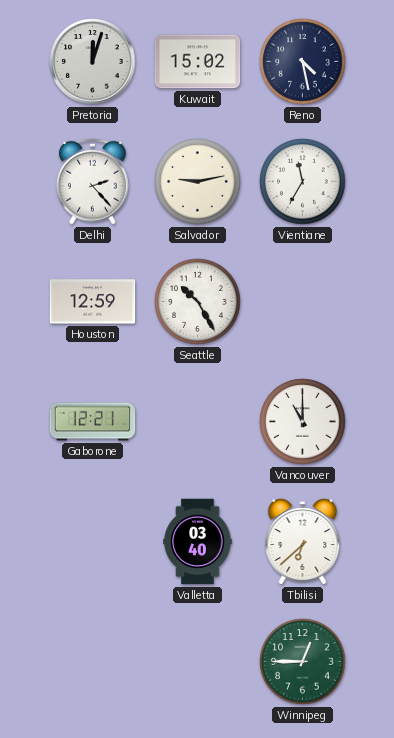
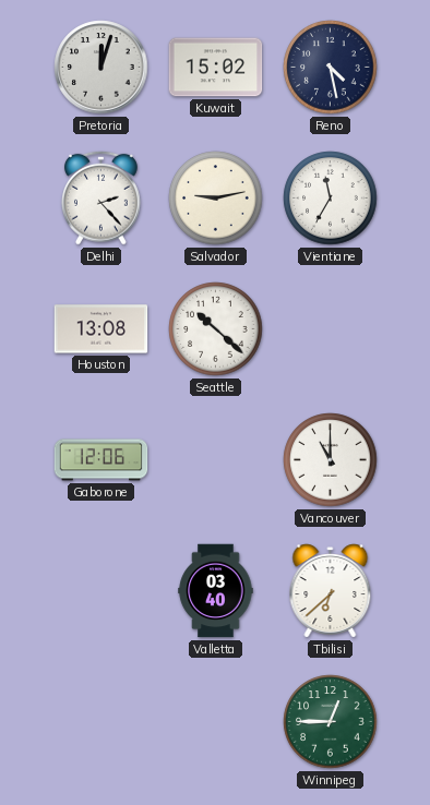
Houston: 12:59 -> 13:08
Seattle: 10:25 -> 10:22
Gaborone: 12:21 -> 12:06
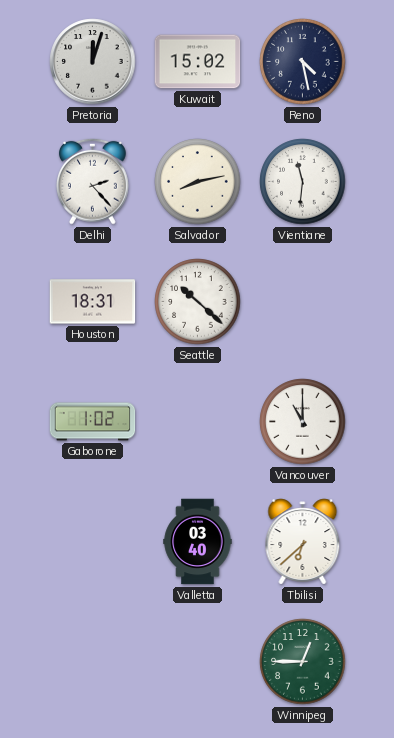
Salvador: 9:13 -> 8:13
Vientiane: 11:35 -> 11:31
Houston: 13:08 -> 18:31
Gaborone: 12:06 -> 1:02
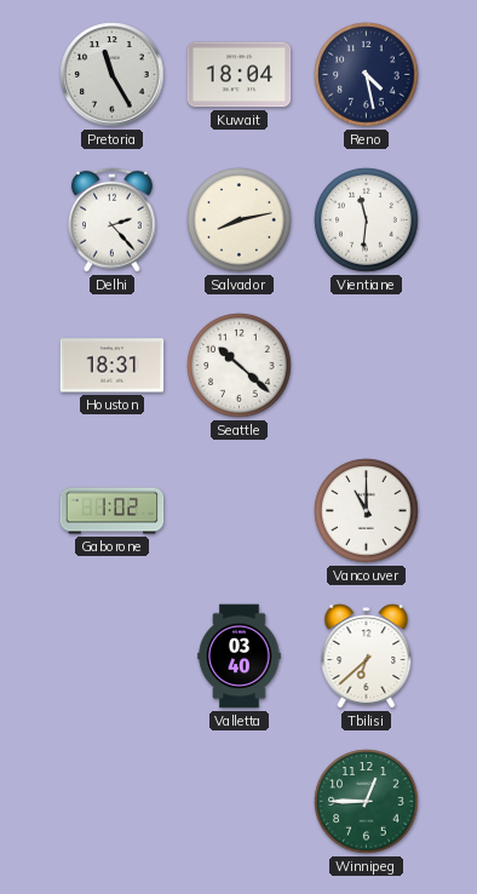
Pretoria: 12:03 -> 11:25
Kuwait: 15:02 -> 18:04
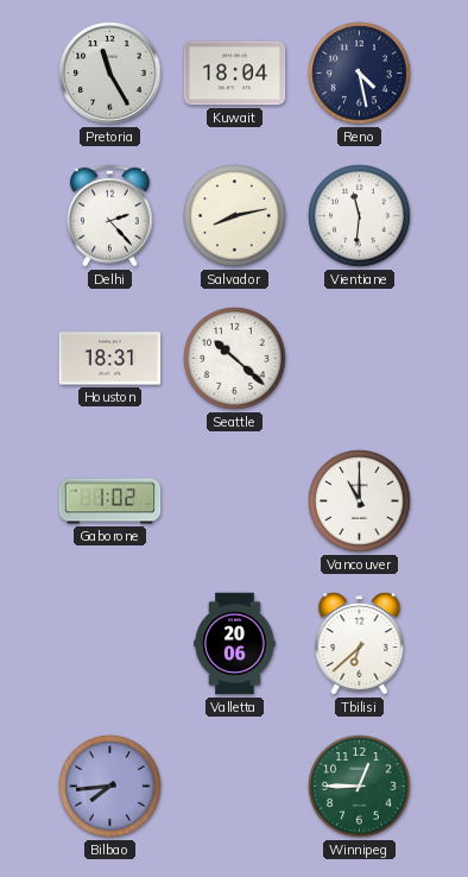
Valletta: 03:40 -> 20:06
Bilbao: none -> 7:44
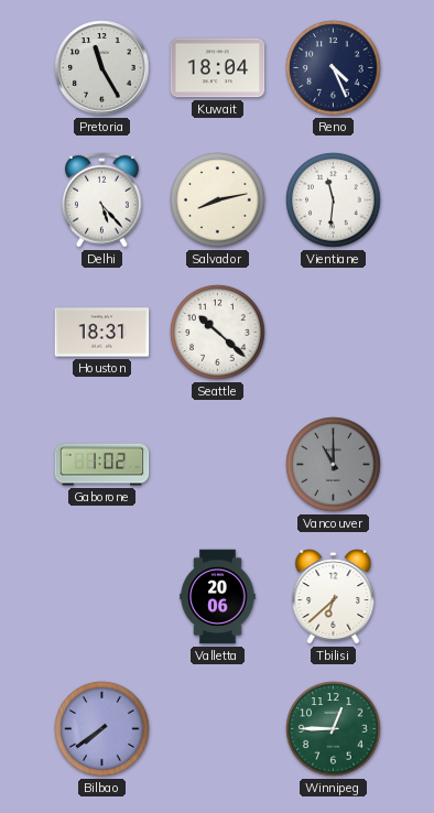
Reno: 4:28 -> 4:26
Delhi: 2:23 -> 5:23
Vancouver dial: white -> grey
Bilbao: 7:44 -> 7:39
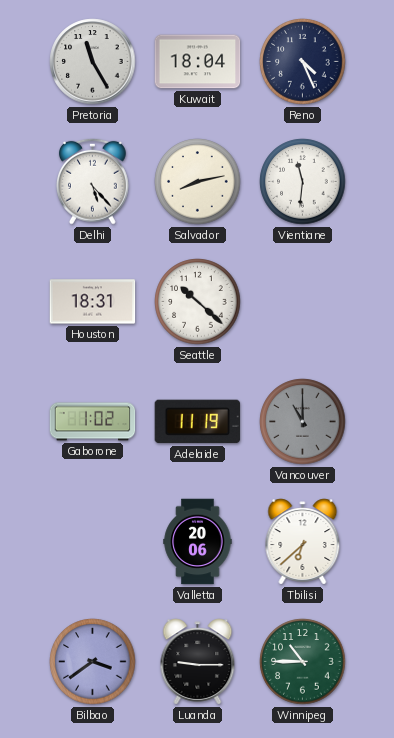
Adelaide: none -> 11:19
Bilbao: 7:39 -> 3:39
Luanda: none -> 9:15
Winnipeg: 12:45 -> 10:45
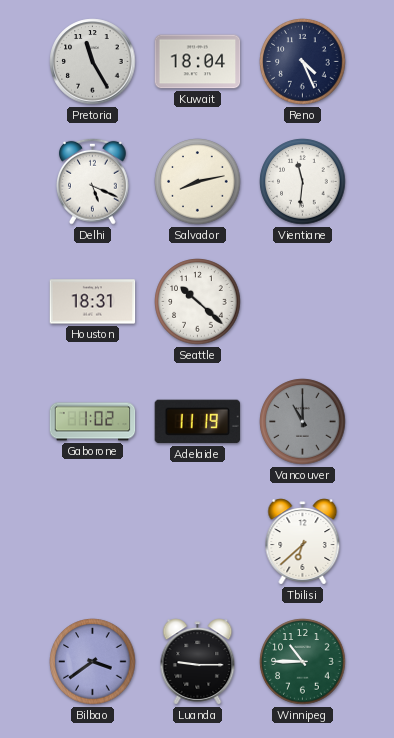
Delhi: 5:23 -> 5:19
Valletta: 20:06 -> none
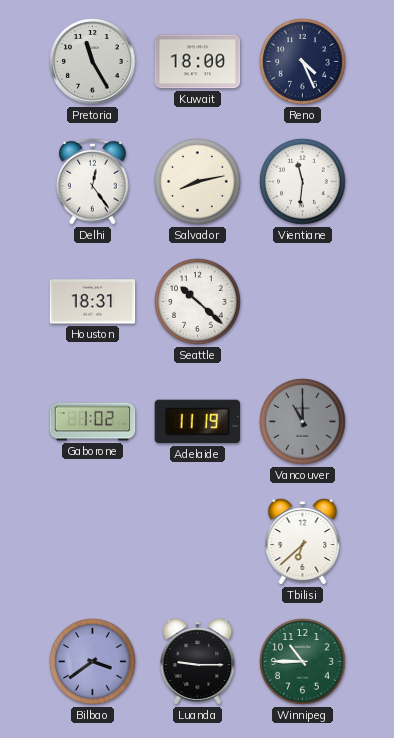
Kuwait: 18:04 -> 18:00
Delhi: 5:19 -> 12:24
